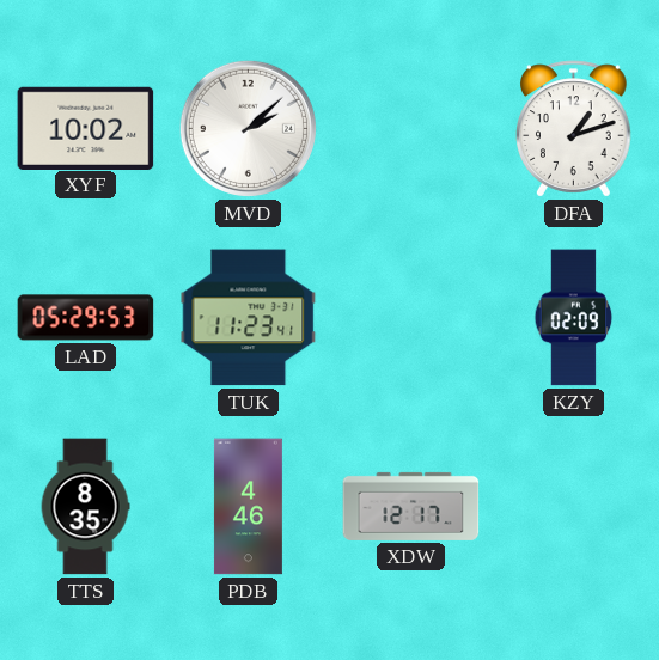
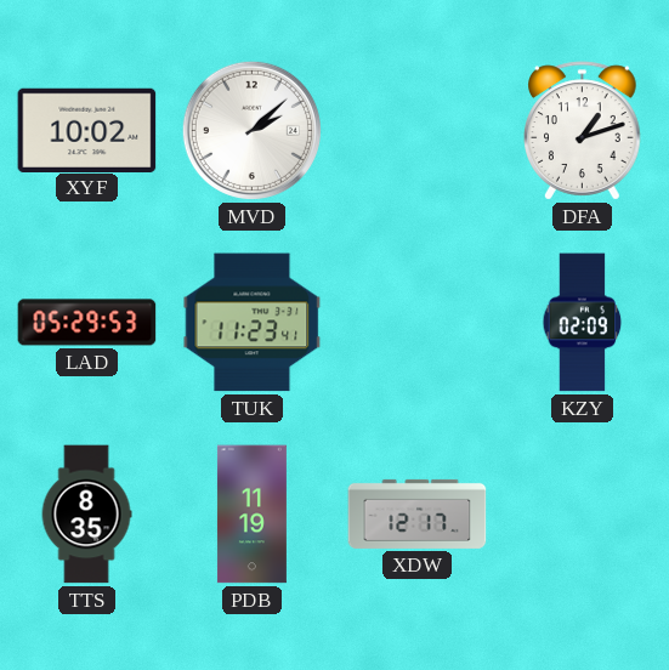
PDB: 4:46 -> 11:19
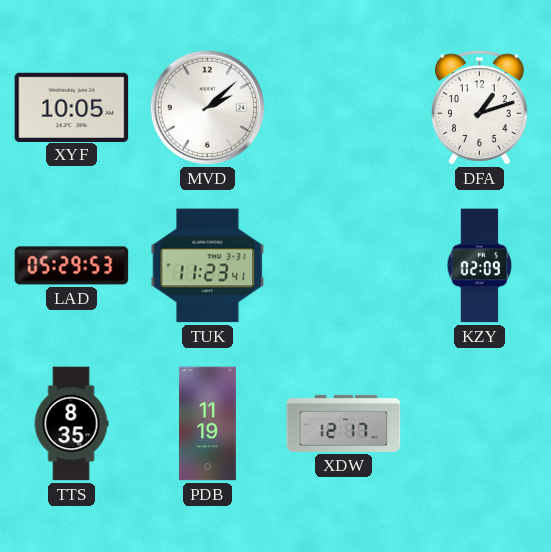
XYF: 10:02 -> 10:05
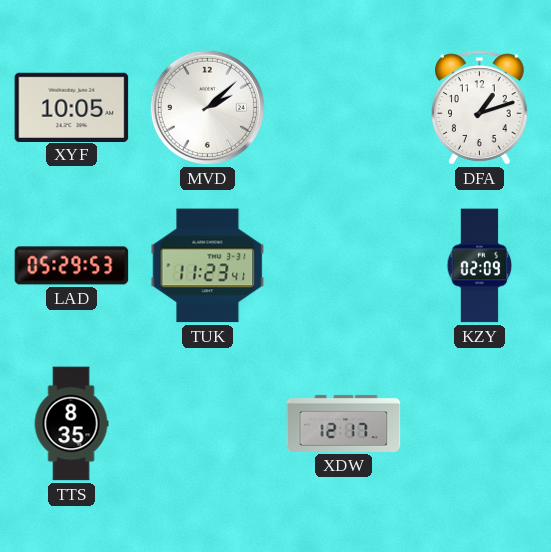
PDB: 11:19 -> none
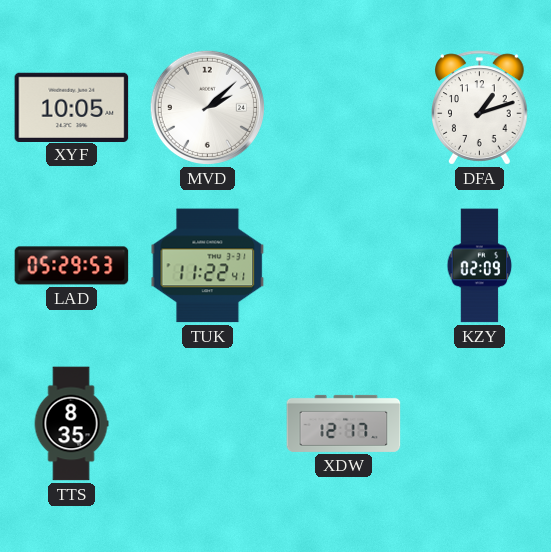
TUK: 11:23 -> 11:22
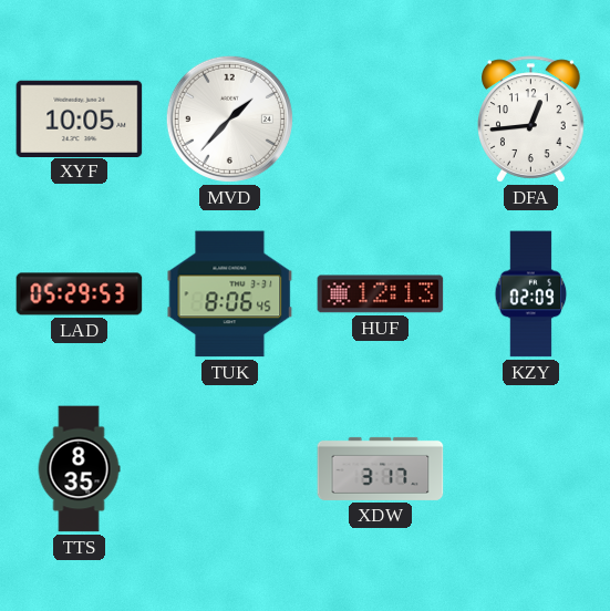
MVD: 2:08 -> 1:37
DFA: 1:12 -> 12:44
TUK: 11:22 -> 8:06
HUF: none -> 12:13
XDW: 12:17 -> 3:17
